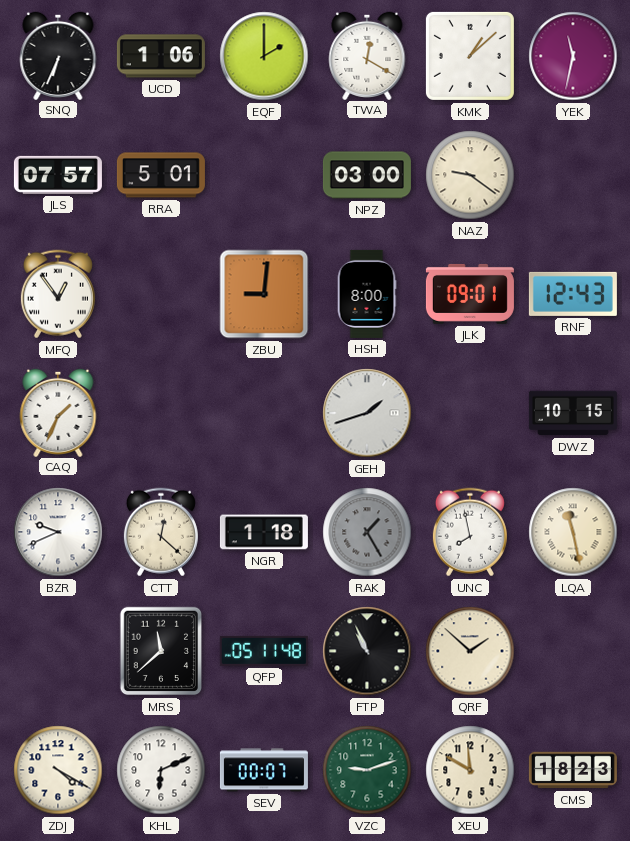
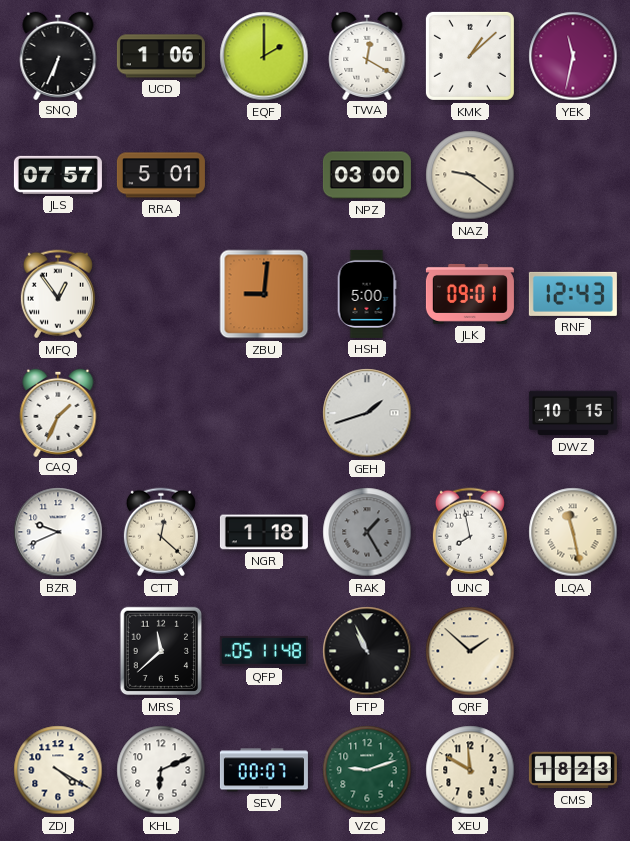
HSH: 8:00 -> 5:00
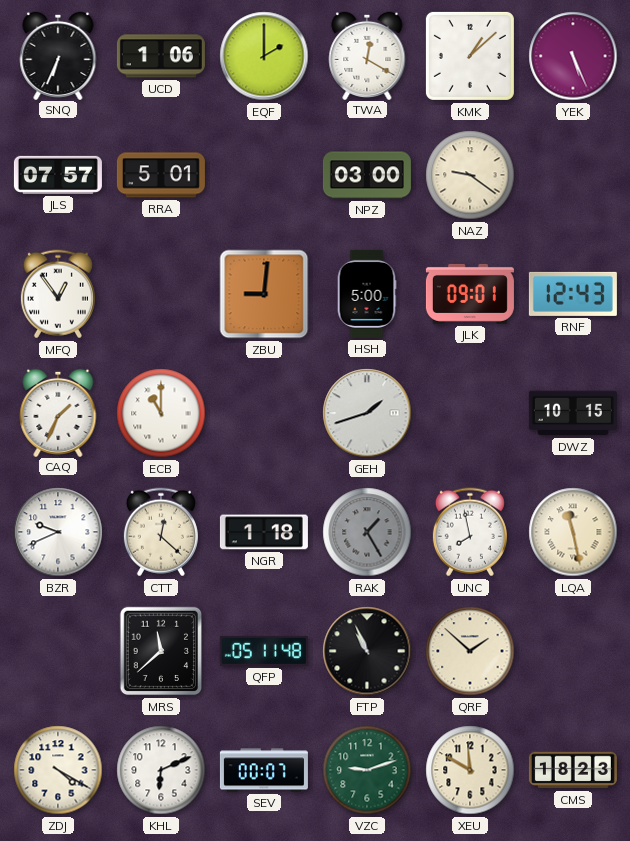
YEK: 11:32 -> 5:26
ECB: none -> 11:00
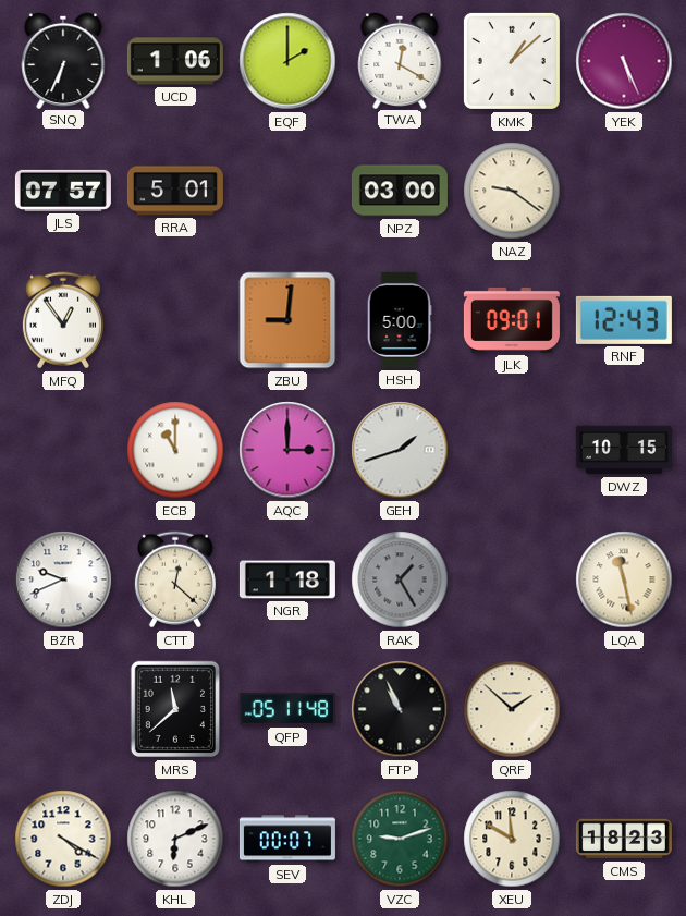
CAQ: 1:34 -> none
AQC: none -> 3:00
UNC: 7:58 -> none
